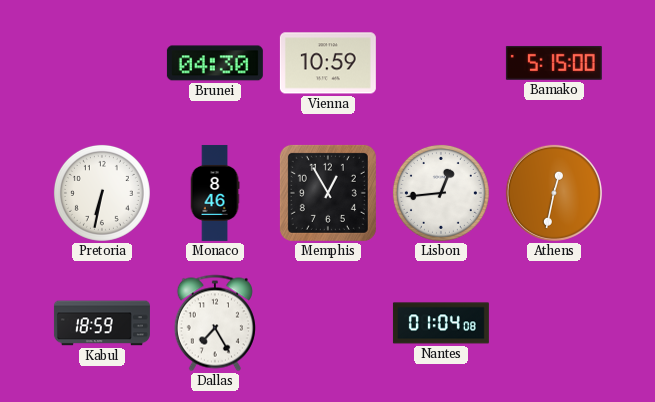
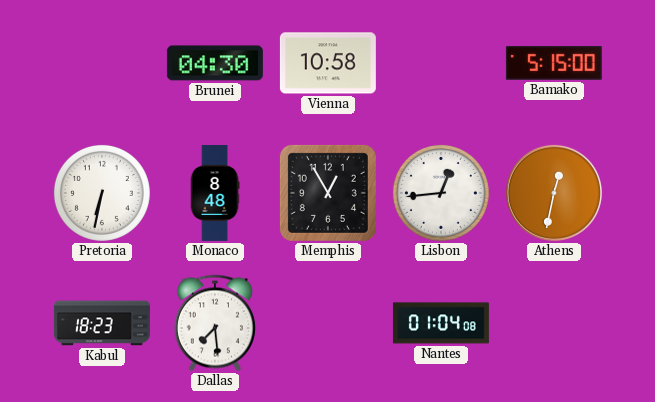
Vienna: 10:59 -> 10:58
Monaco: 8:46 -> 8:48
Kabul: 18:59 -> 18:23
Dallas: 7:25 -> 7:29
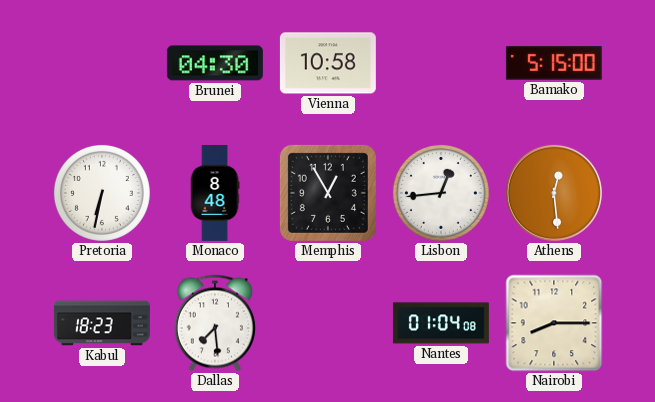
Athens: 12:32 -> 12:29
Nairobi: none -> 8:15
